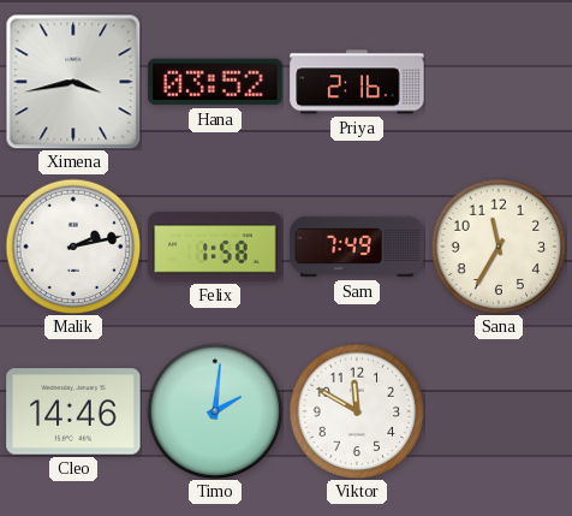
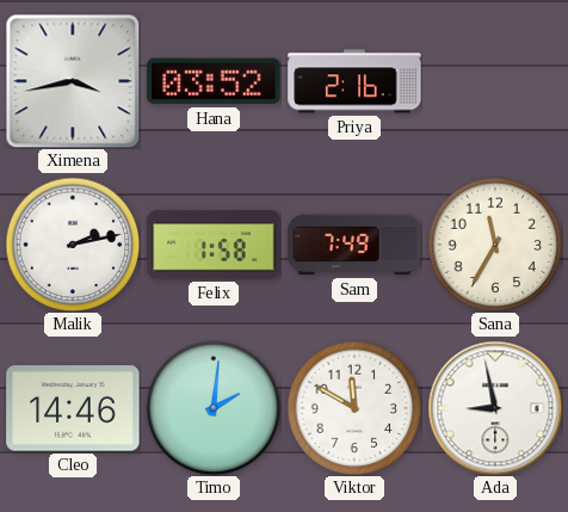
Ada: none -> 8:58
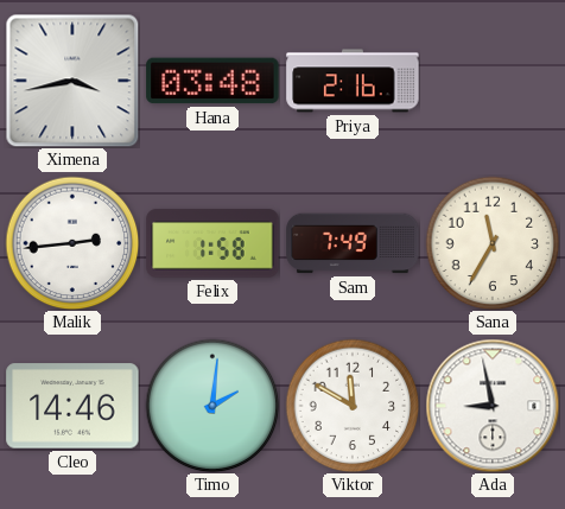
Hana: 03:52 -> 03:48
Malik: 2:13 -> 2:44
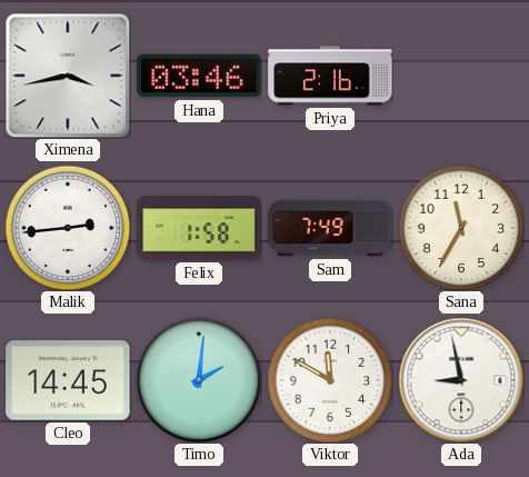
Hana: 03:48 -> 03:46
Cleo: 14:46 -> 14:45
